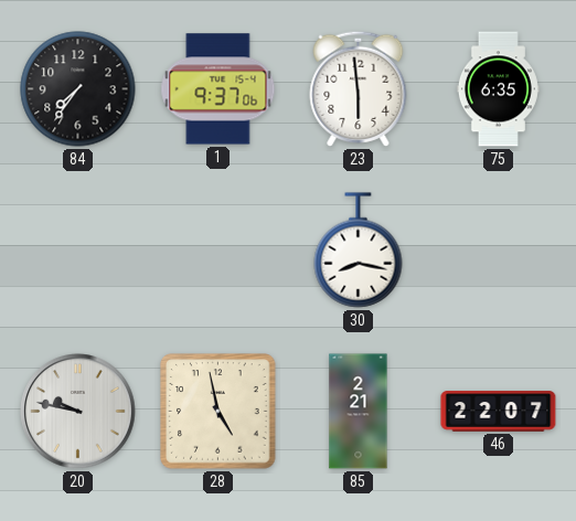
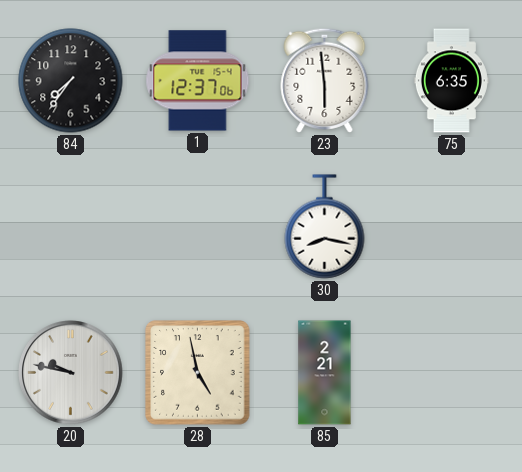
1: 9:37 -> 12:37
46: 22:07 -> none
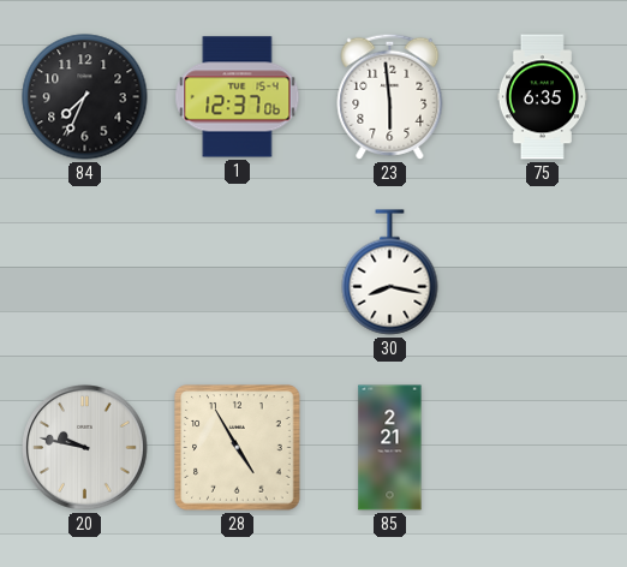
84: 7:36 -> 7:34
28: 4:58 -> 4:55
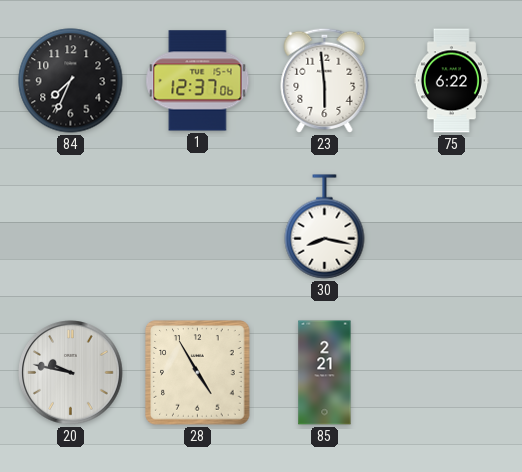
75: 6:35 -> 6:22
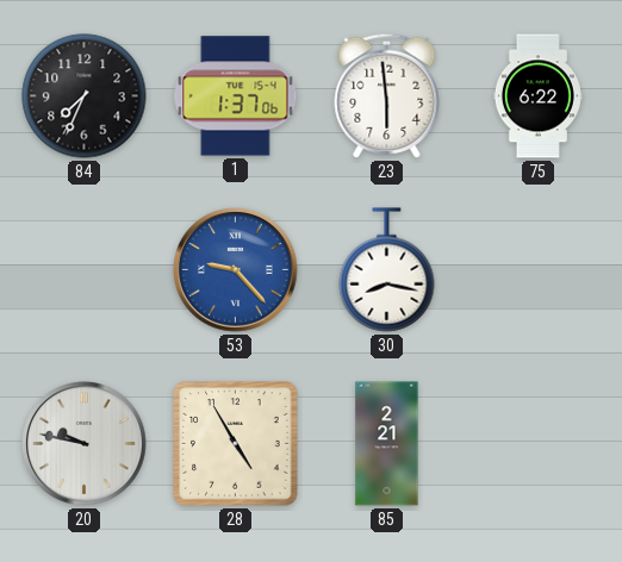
1: 12:37 -> 1:37
53: none -> 9:23
